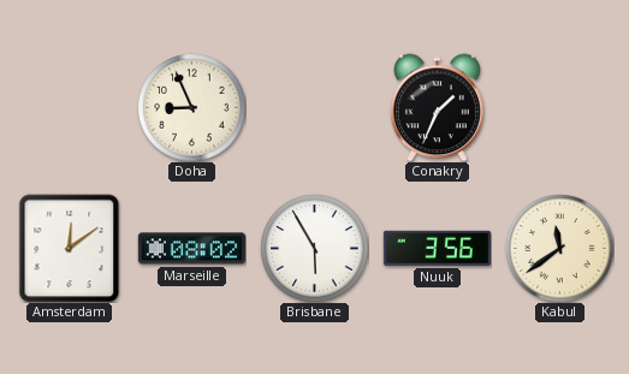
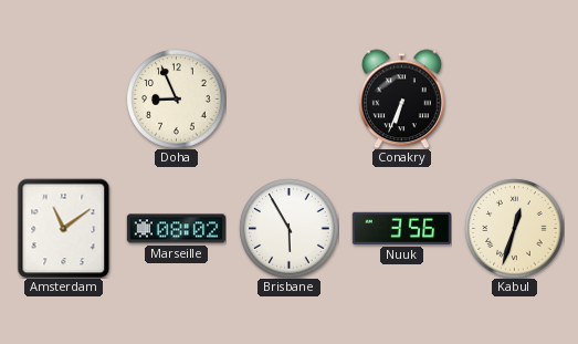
Conakry: 1:34 -> 6:34
Amsterdam: 12:09 -> 11:09
Kabul: 11:39 -> 12:33
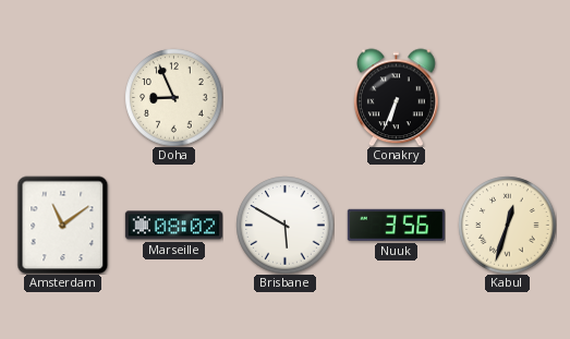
Brisbane: 5:55 -> 5:50
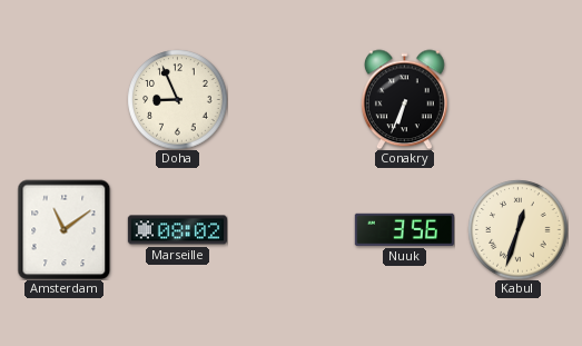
Brisbane: 5:50 -> none
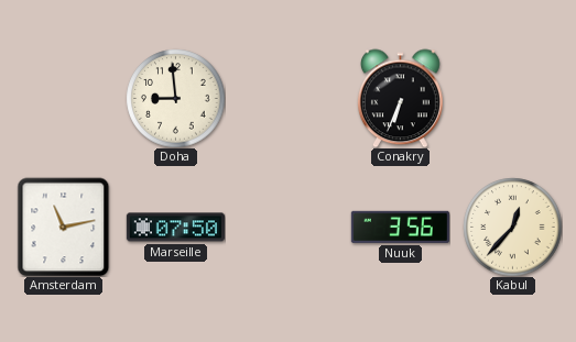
Doha: 8:56 -> 8:59
Amsterdam: 11:09 -> 11:13
Marseille: 08:02 -> 07:50
Kabul: 12:33 -> 12:37
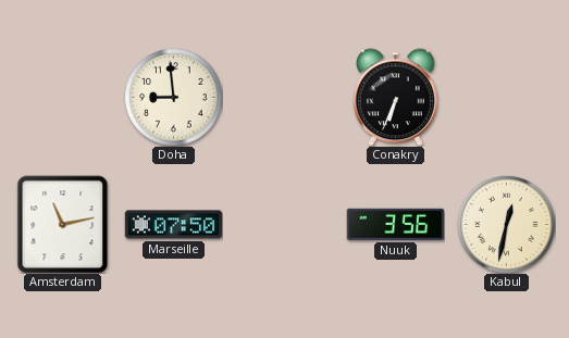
Kabul: 12:37 -> 12:32
